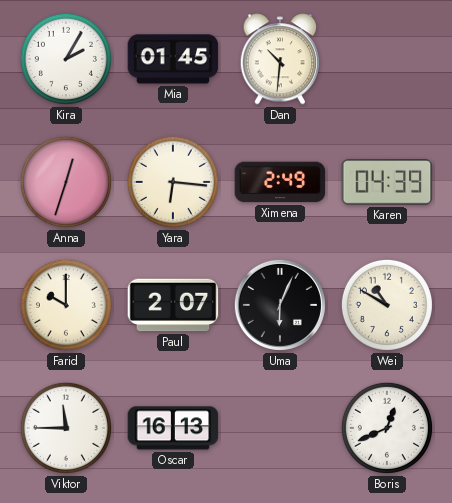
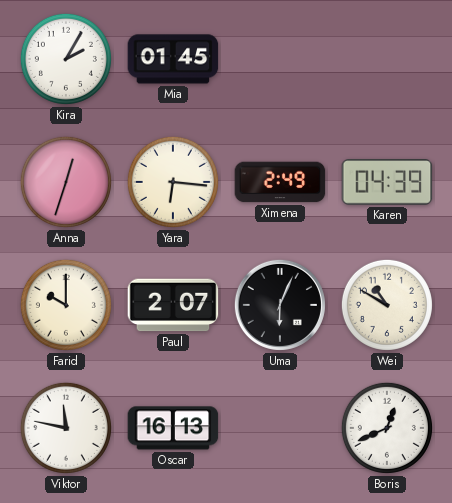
Dan: 10:31 -> none
Viktor: 11:45 -> 11:47
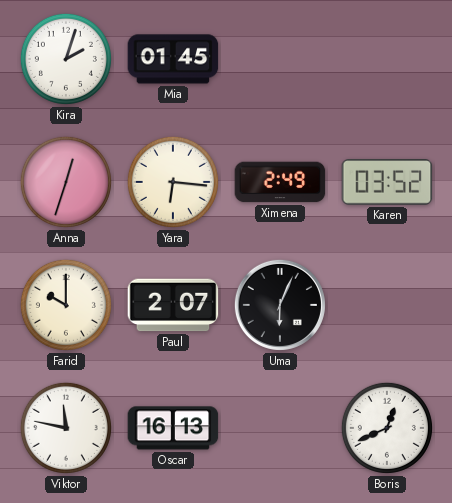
Kira: 2:05 -> 2:03
Karen: 04:39 -> 03:52
Wei: 10:50 -> none
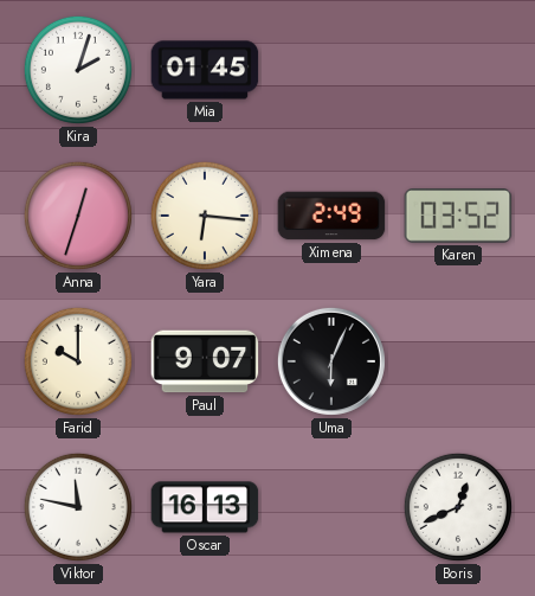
Paul: 2:07 -> 9:07
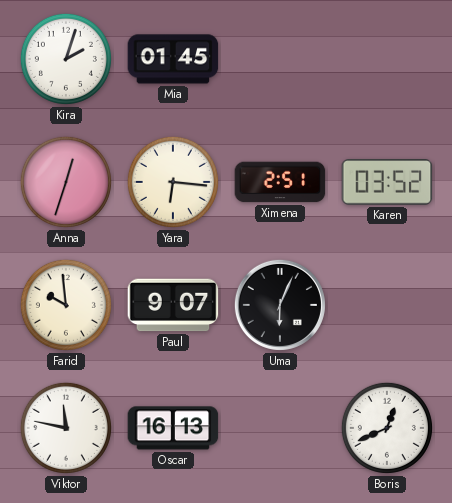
Ximena: 2:49 -> 2:51
Farid: 10:00 -> 9:59
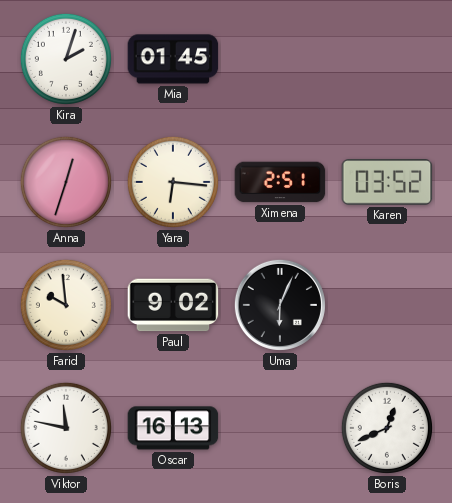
Paul: 9:07 -> 9:02
